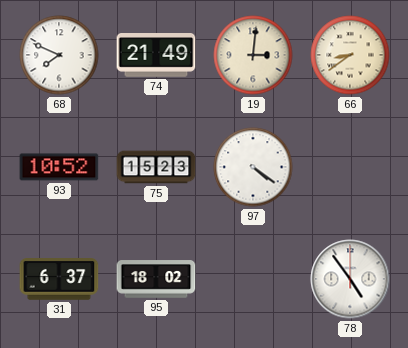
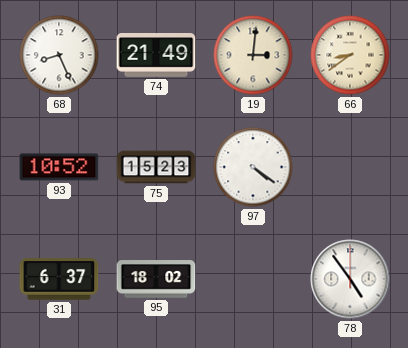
68: 7:49 -> 8:26
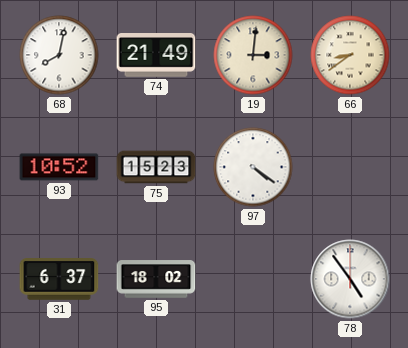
68: 8:26 -> 8:02
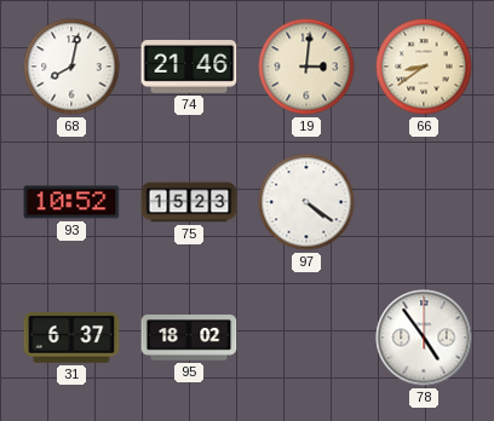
74: 21:49 -> 21:46
